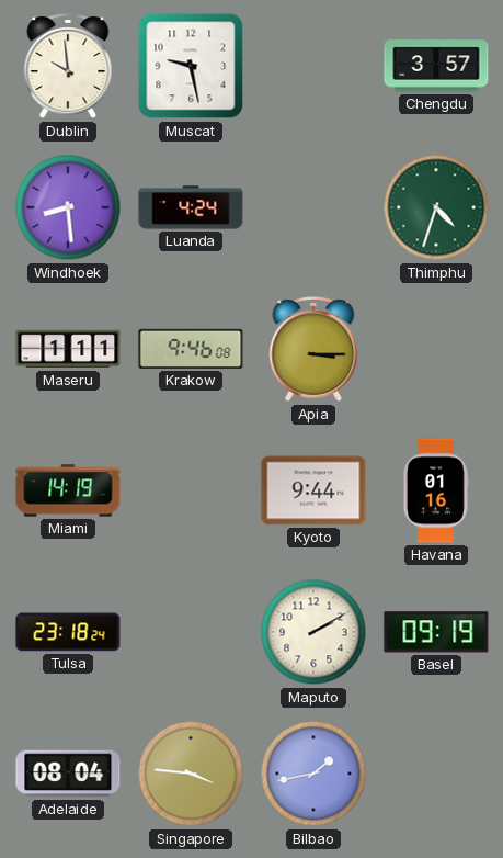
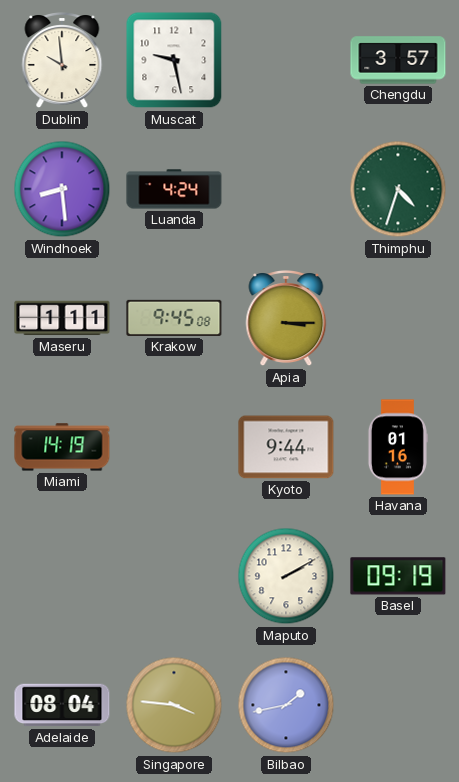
Krakow: 9:46 -> 9:45
Tulsa: 23:18 -> none
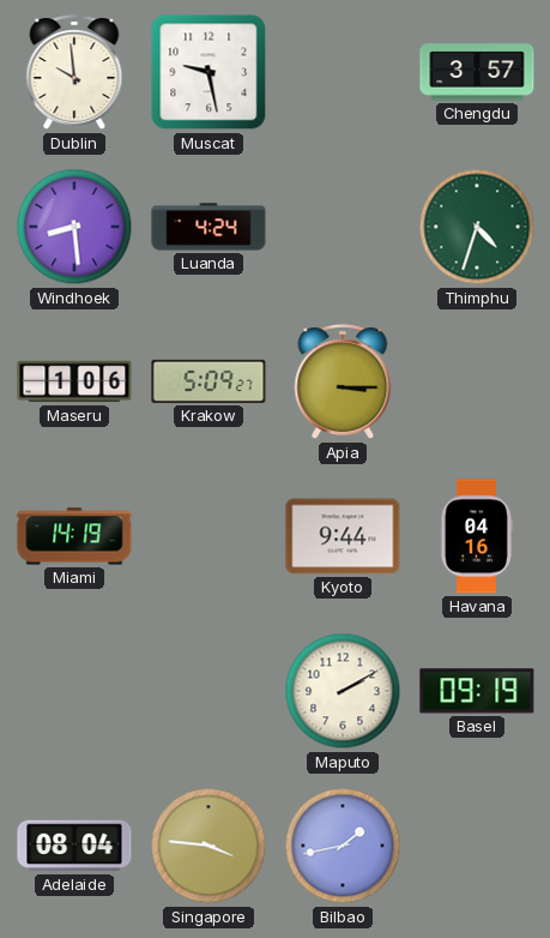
Maseru: 1:11 -> 1:06
Krakow: 9:45 -> 5:09
Havana: 01:16 -> 04:16
